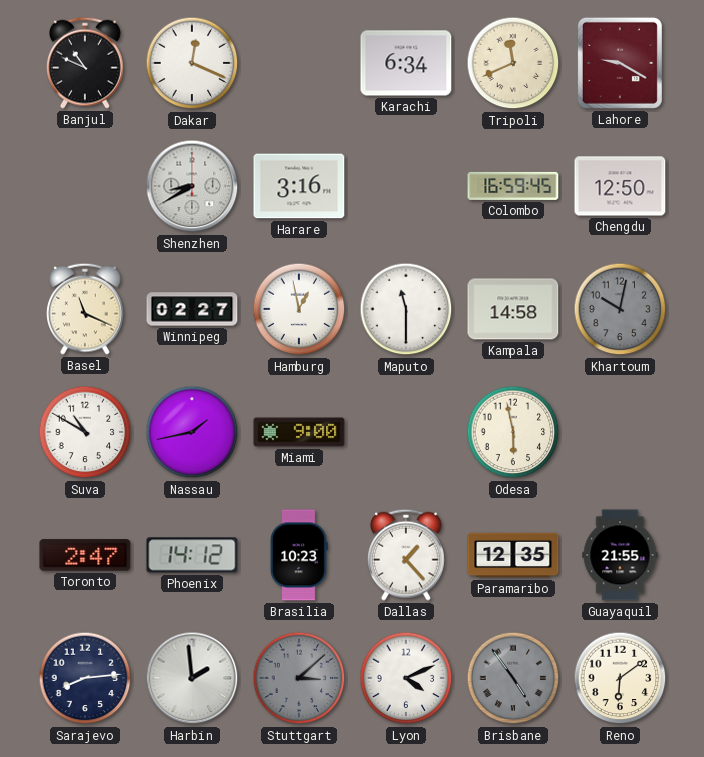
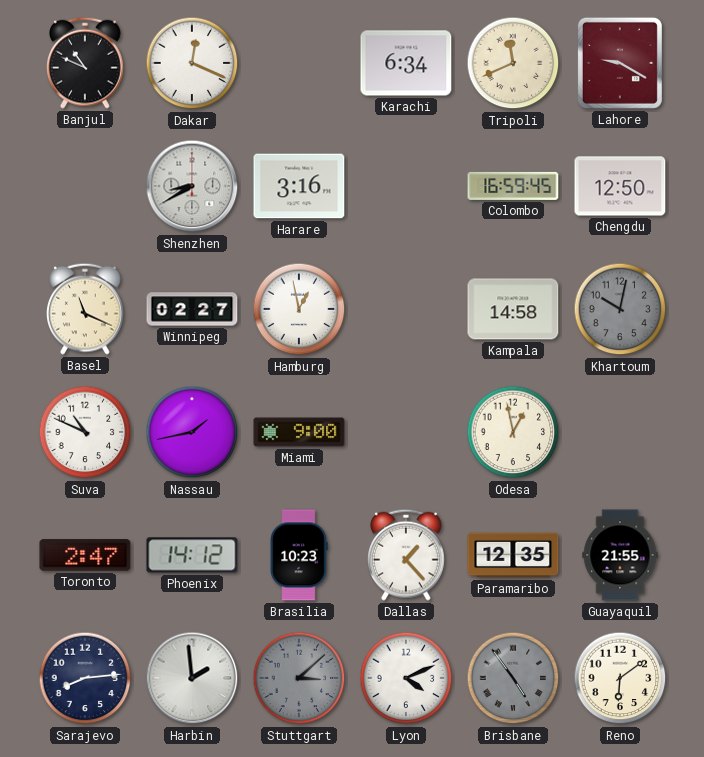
Maputo: 11:30 -> none
Suva: 10:50 -> 10:49
Odesa: 5:58 -> 12:58
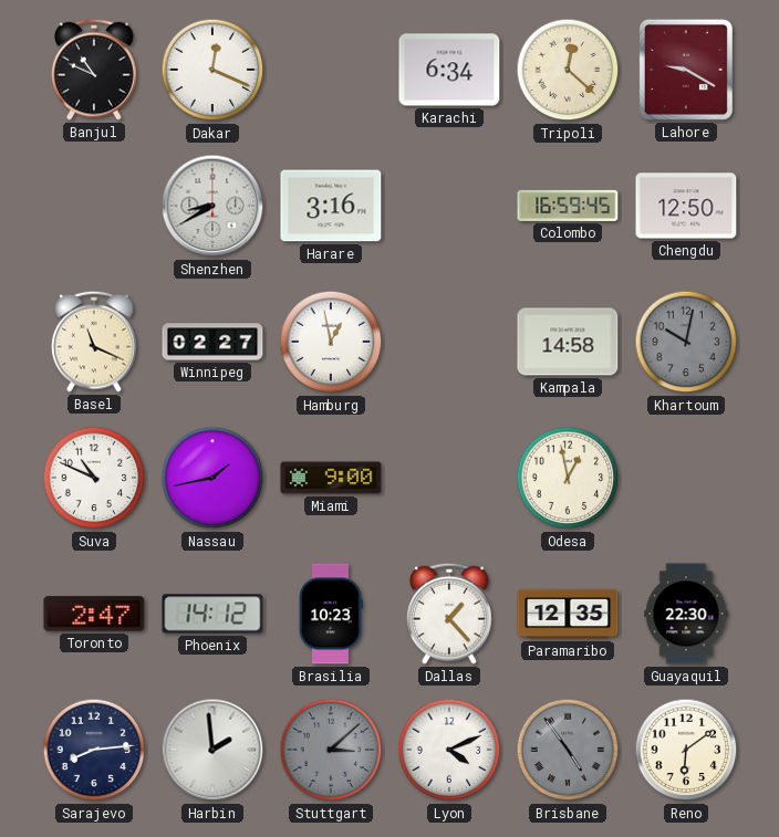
Tripoli: 11:41 -> 12:22
Guayaquil: 21:55 -> 22:30
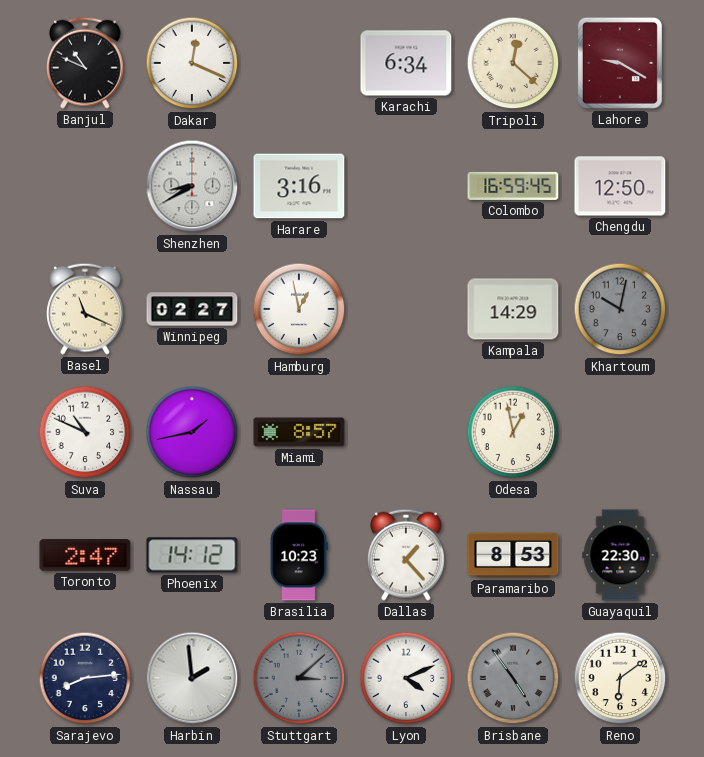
Kampala: 14:58 -> 14:29
Miami: 9:00 -> 8:57
Paramaribo: 12:35 -> 8:53
